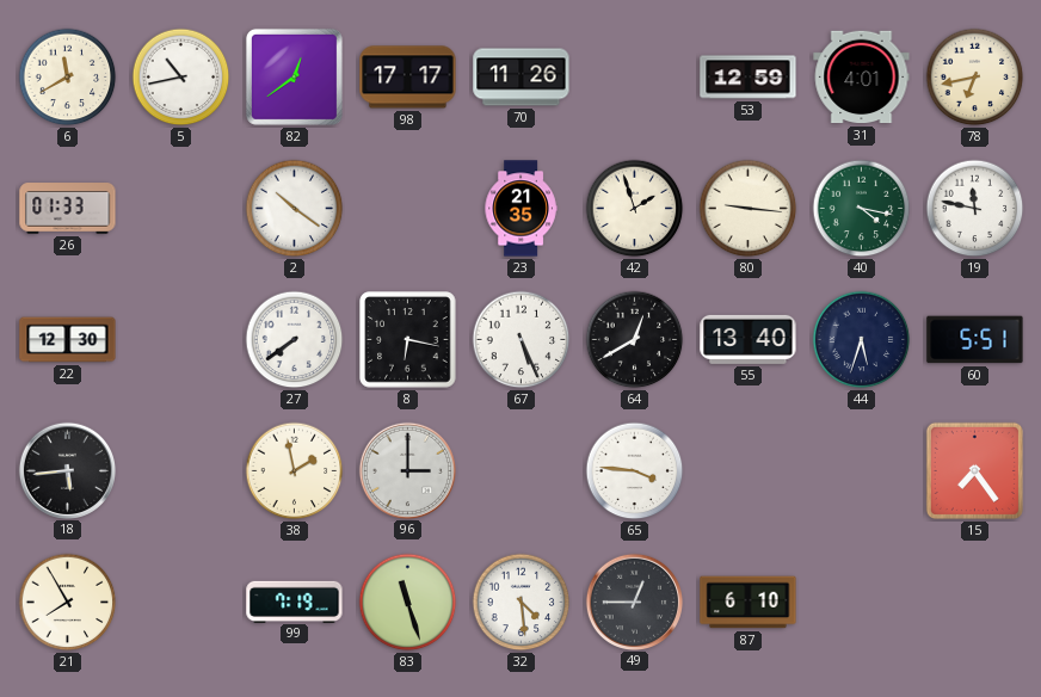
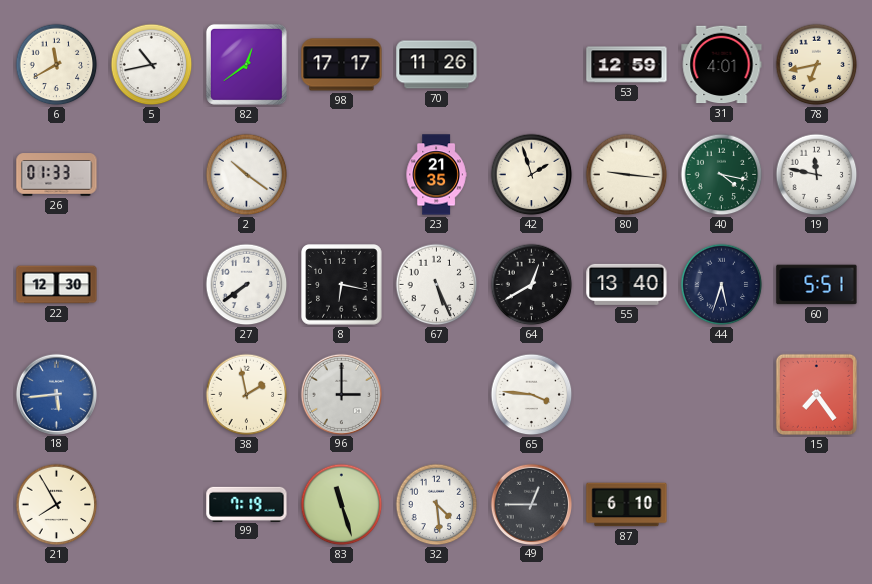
18 dial: black -> blue
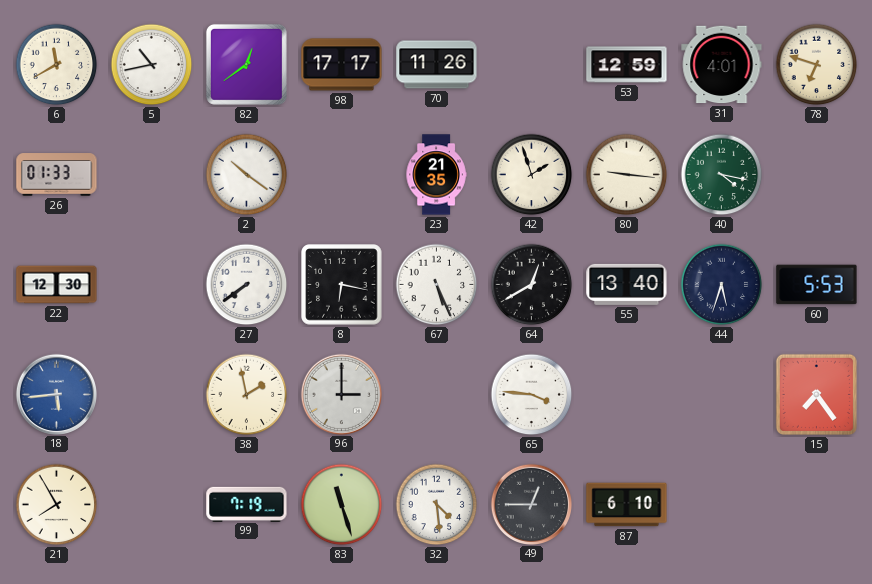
78: 6:43 -> 6:48
19: 11:47 -> none
60: 5:51 -> 5:53
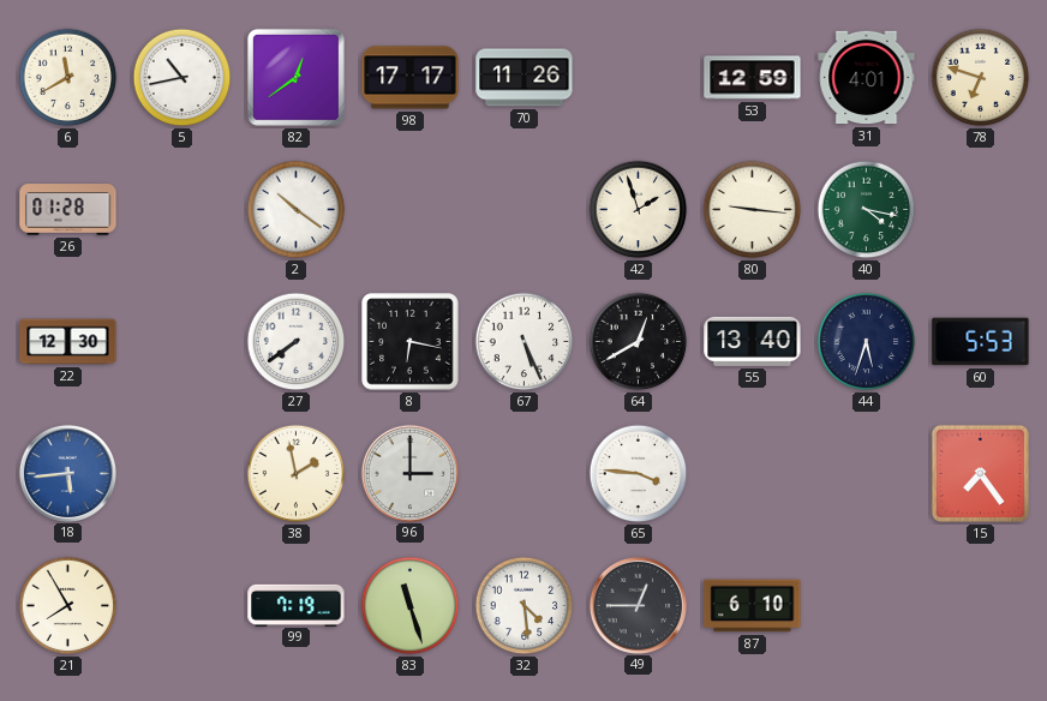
26: 01:33 -> 01:28
23: 21:35 -> none
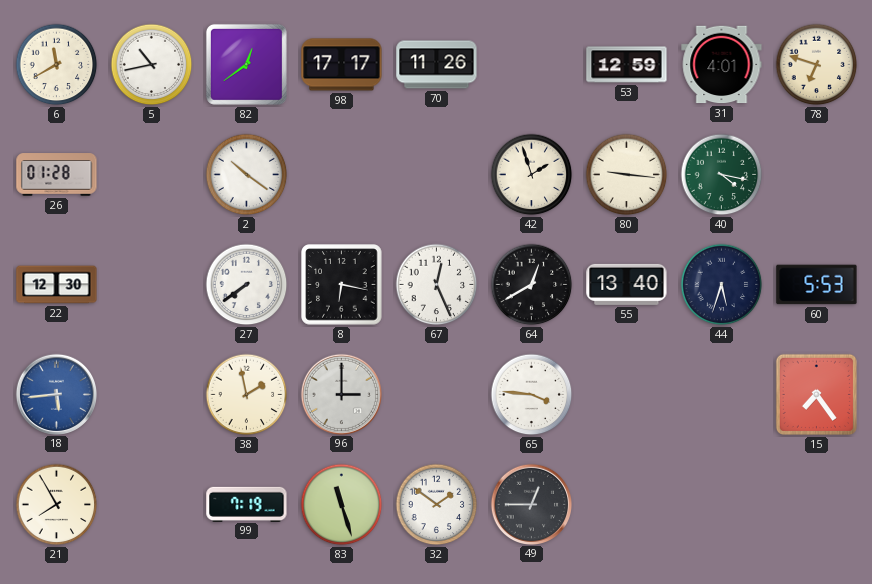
67: 5:26 -> 12:26
32: 4:29 -> 1:51
87: 6:10 -> none
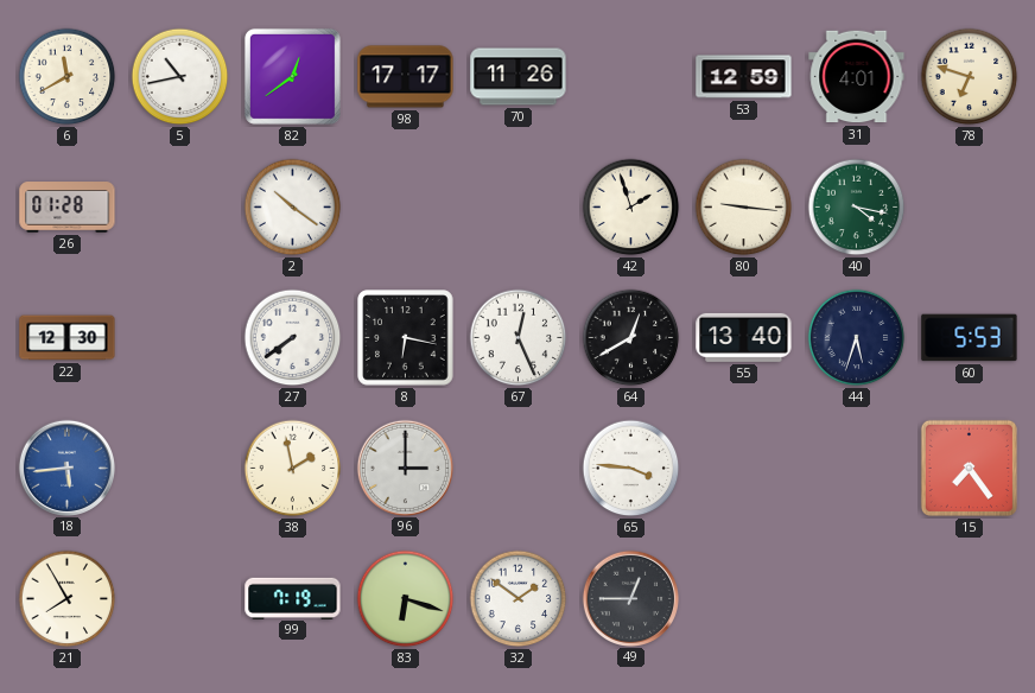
83: 11:27 -> 6:18
